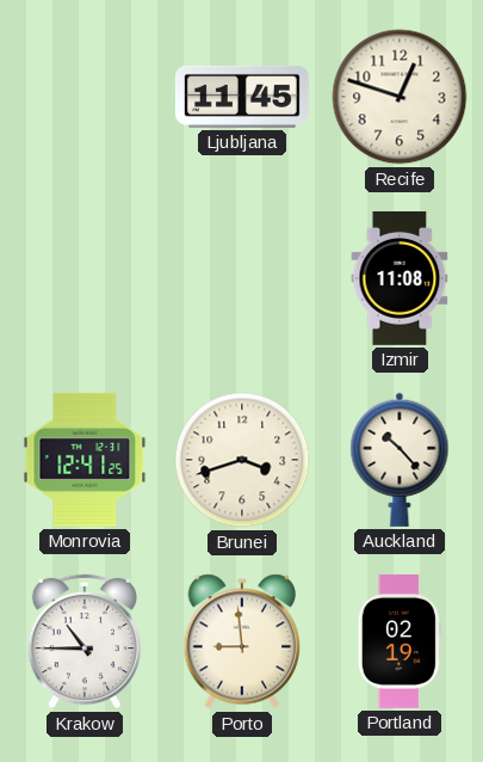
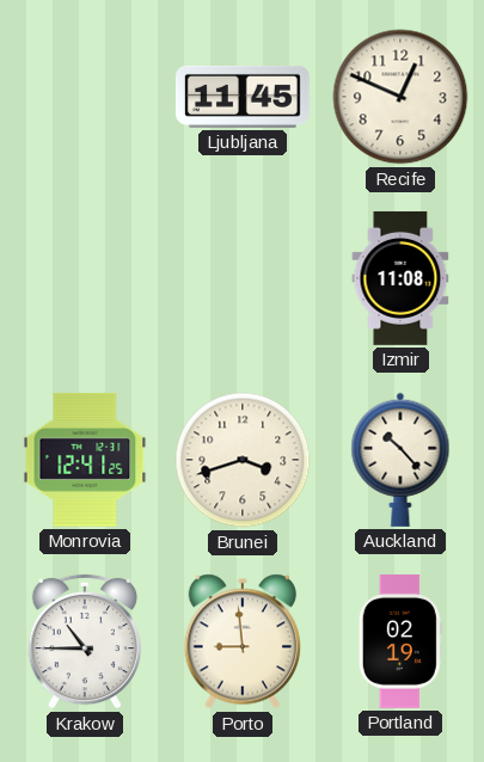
Recife: 12:48 -> 12:49
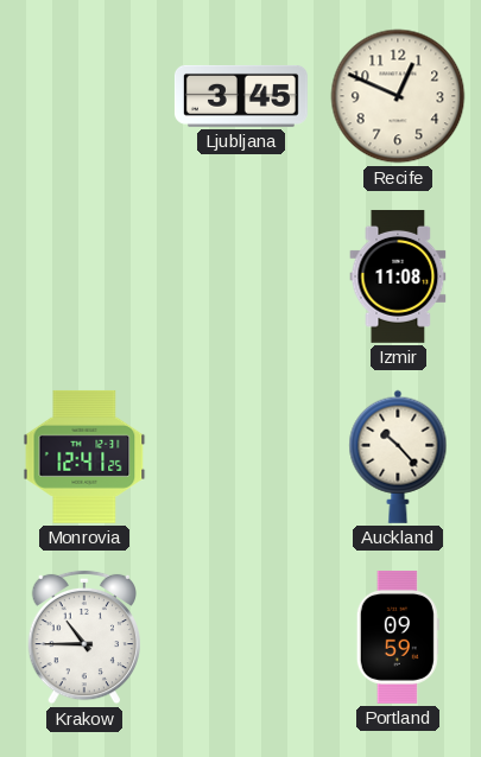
Ljubljana: 11:45 -> 3:45
Brunei: 3:42 -> none
Porto: 8:59 -> none
Portland: 02:19 -> 09:59
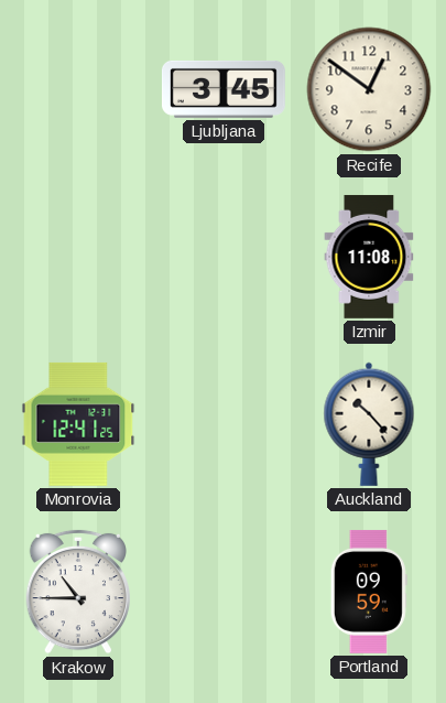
Recife: 12:49 -> 12:51
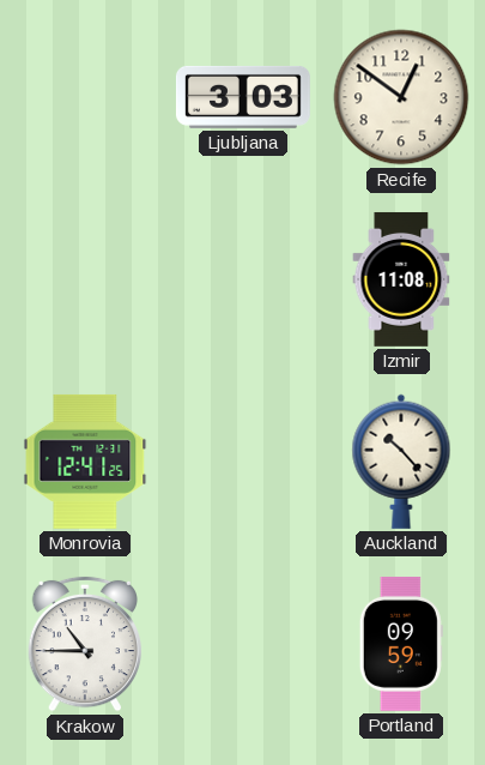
Ljubljana: 3:45 -> 3:03
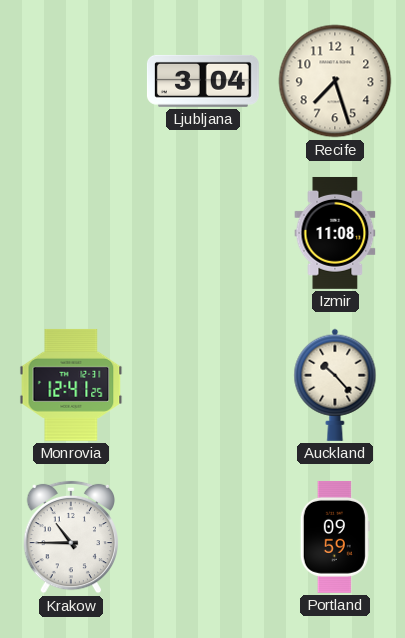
Ljubljana: 3:03 -> 3:04
Recife: 12:51 -> 7:27
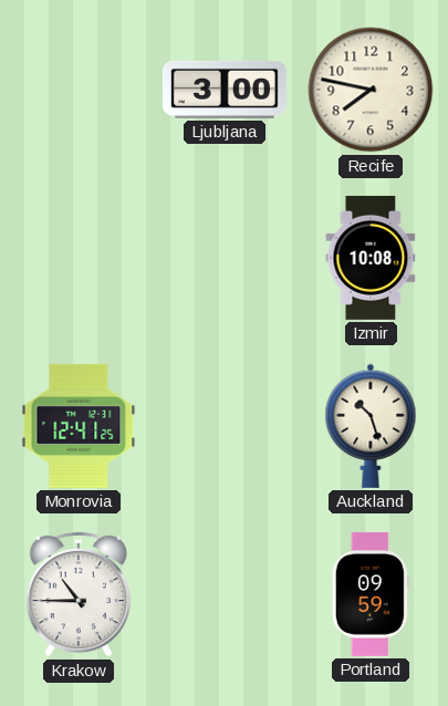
Ljubljana: 3:04 -> 3:00
Recife: 7:27 -> 7:47
Izmir: 11:08 -> 10:08
Auckland: 10:23 -> 10:27
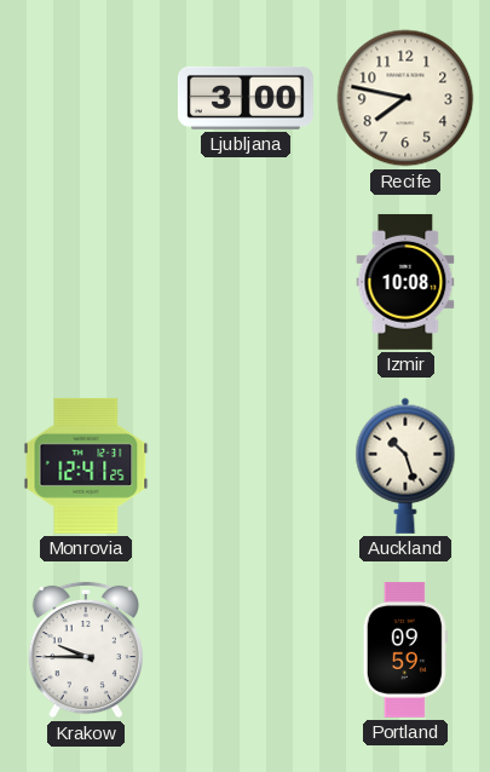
Krakow: 10:45 -> 9:45
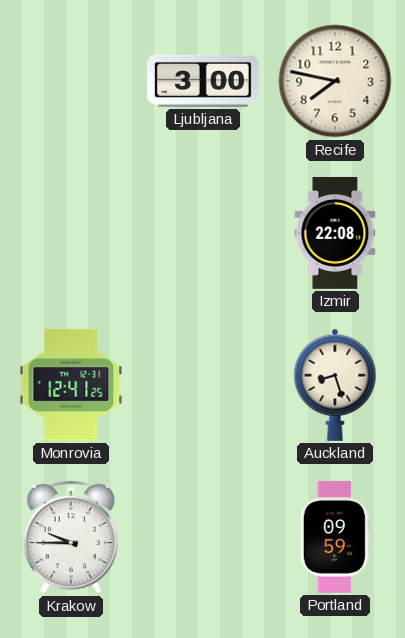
Izmir: 10:08 -> 22:08
Auckland: 10:27 -> 8:27
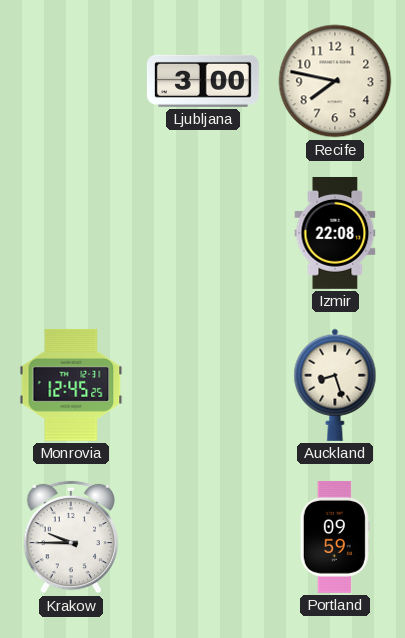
Monrovia: 12:41 -> 12:45
